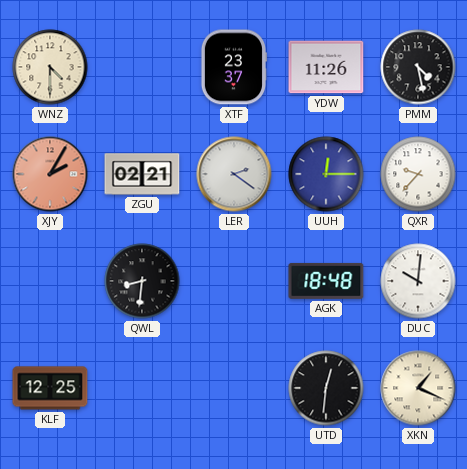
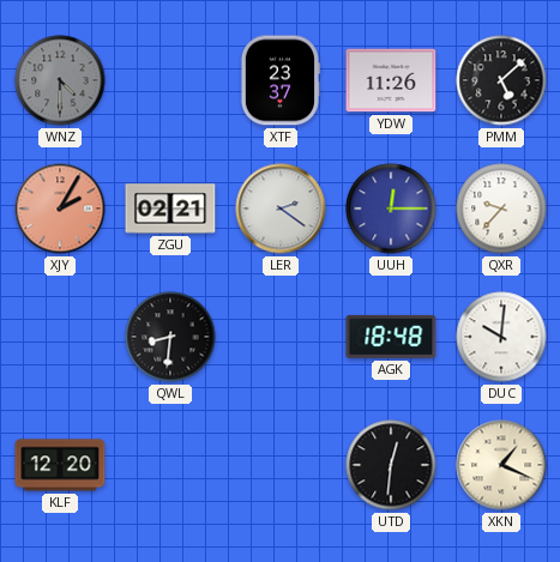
WNZ dial: cream -> grey
PMM: 4:28 -> 5:08
KLF: 12:25 -> 12:20
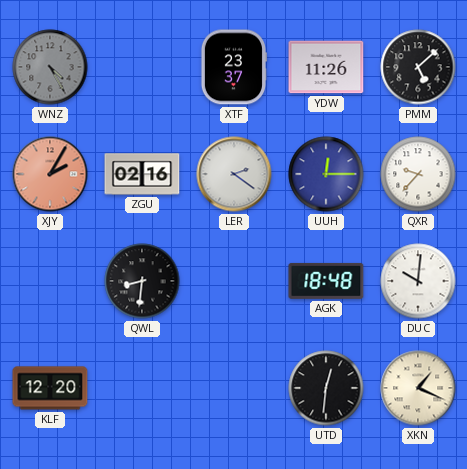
WNZ: 4:30 -> 4:25
ZGU: 02:21 -> 02:16
